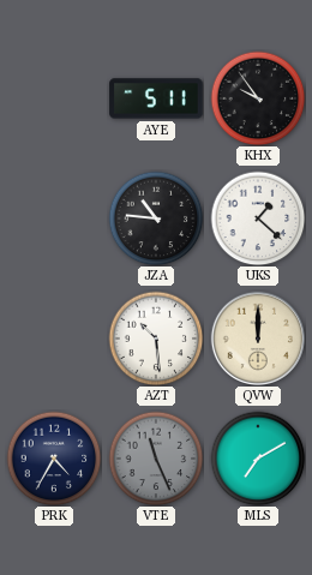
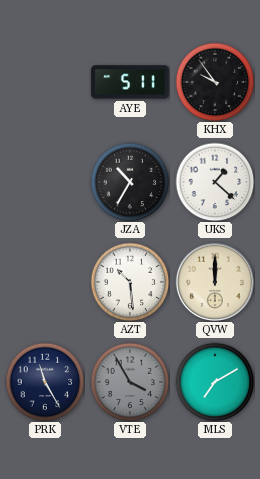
JZA: 10:46 -> 10:35
PRK: 4:35 -> 11:25
VTE: 11:26 -> 3:55
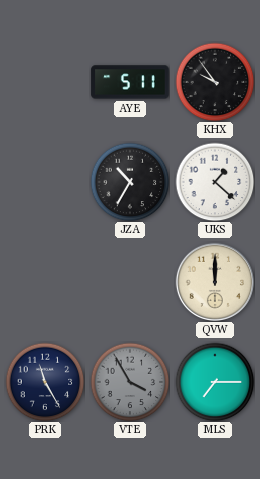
AZT: 10:29 -> none
MLS: 7:10 -> 7:15
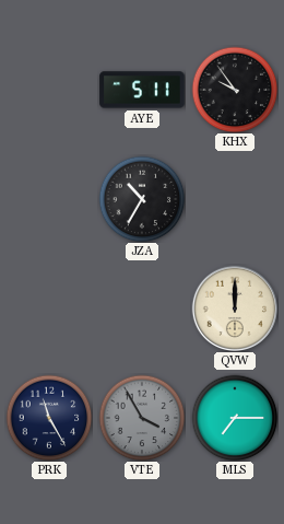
UKS: 1:22 -> none
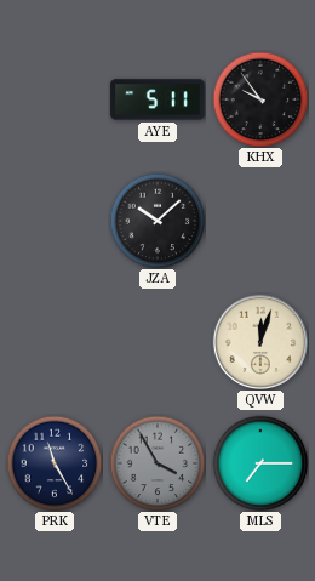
JZA: 10:35 -> 10:08
QVW: 12:00 -> 12:03
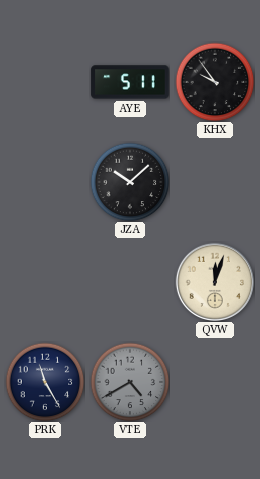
VTE: 3:55 -> 4:40
MLS: 7:15 -> none
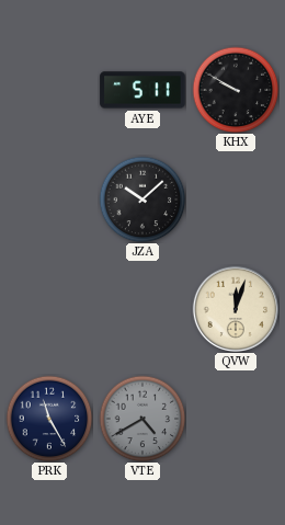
KHX: 9:54 -> 9:50
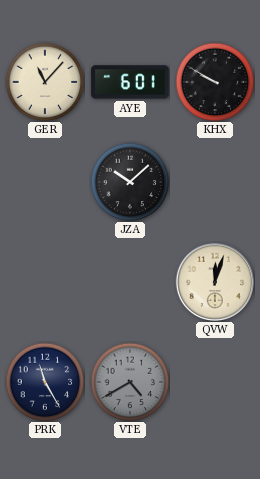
GER: none -> 11:07
AYE: 5:11 -> 6:01
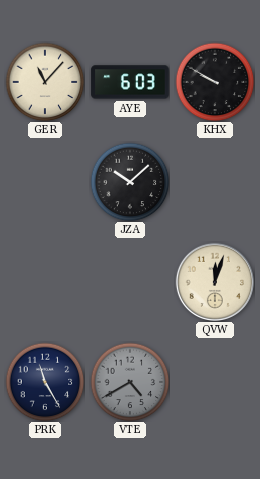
AYE: 6:01 -> 6:03
